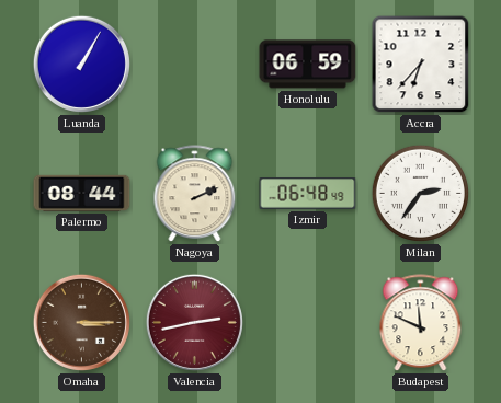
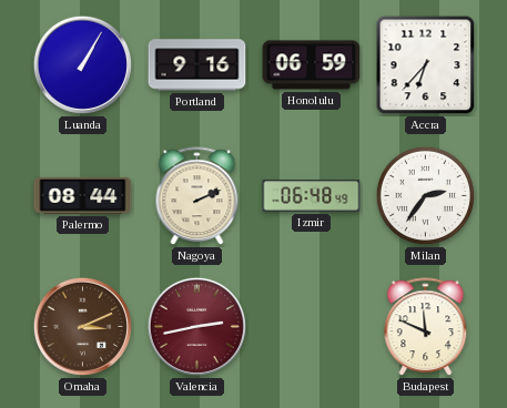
Portland: none -> 9:16
Omaha: 3:15 -> 3:11
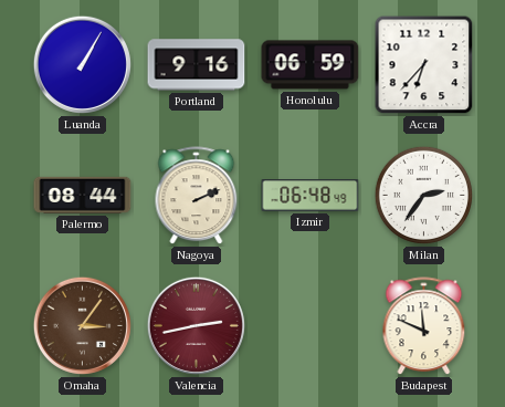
Omaha: 3:11 -> 3:06
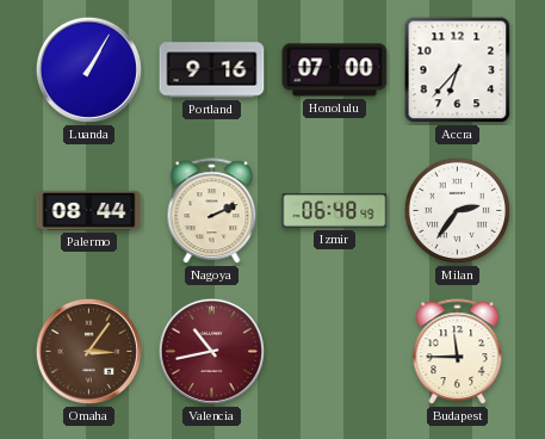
Honolulu: 06:59 -> 07:00
Valencia: 2:43 -> 10:43
Budapest: 11:49 -> 11:45
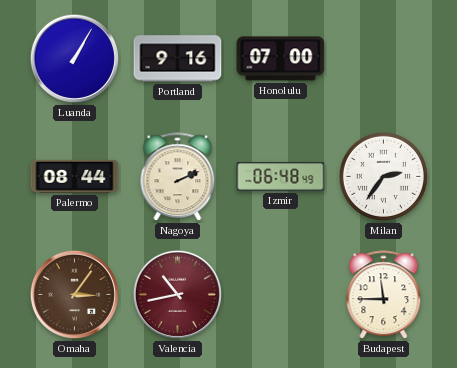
Accra: 6:37 -> none
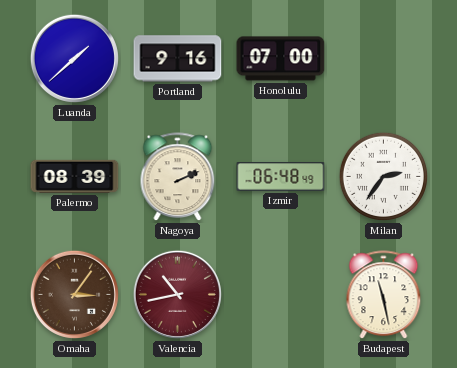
Luanda: 1:05 -> 1:38
Palermo: 08:44 -> 08:39
Budapest: 11:45 -> 11:28
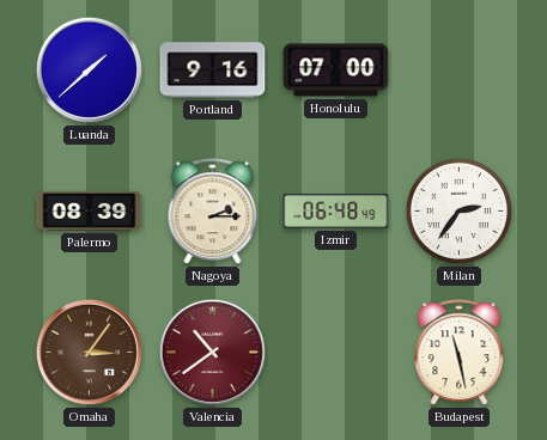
Nagoya: 2:11 -> 2:15
Valencia: 10:43 -> 10:39
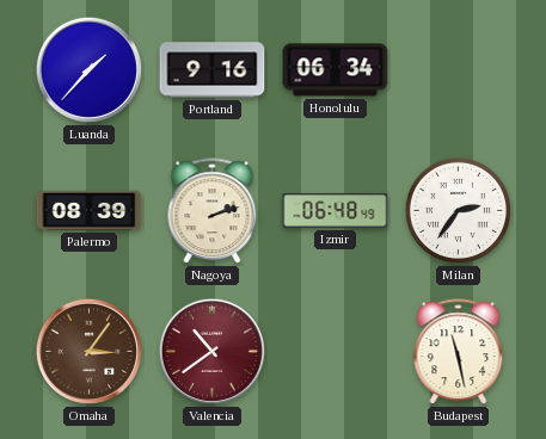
Luanda: 1:38 -> 1:37
Honolulu: 07:00 -> 06:34
Nagoya: 2:15 -> 2:12
